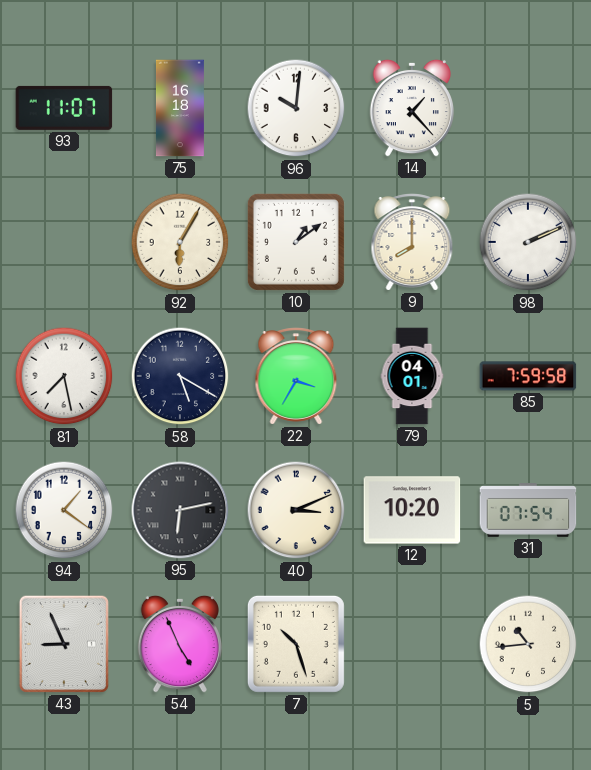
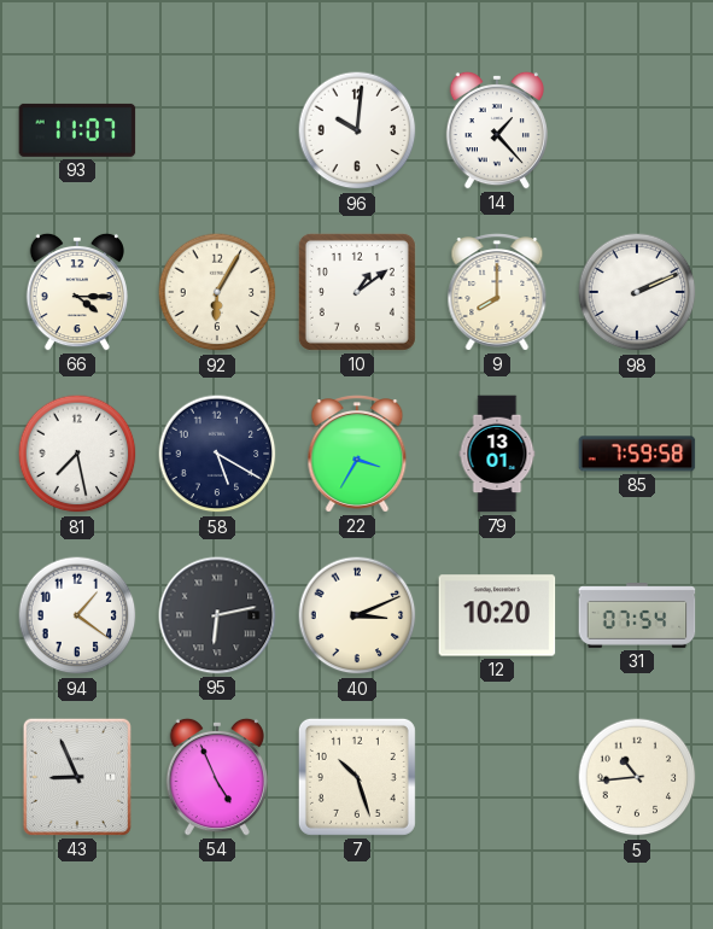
75: 16:18 -> none
66: none -> 4:15
79: 04:01 -> 13:01
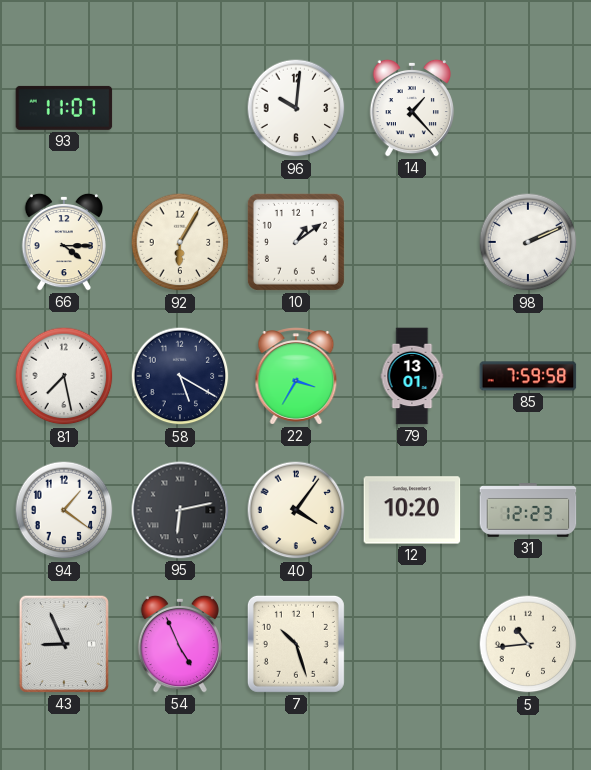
9: 8:00 -> none
40: 3:11 -> 4:06
31: 07:54 -> 12:23
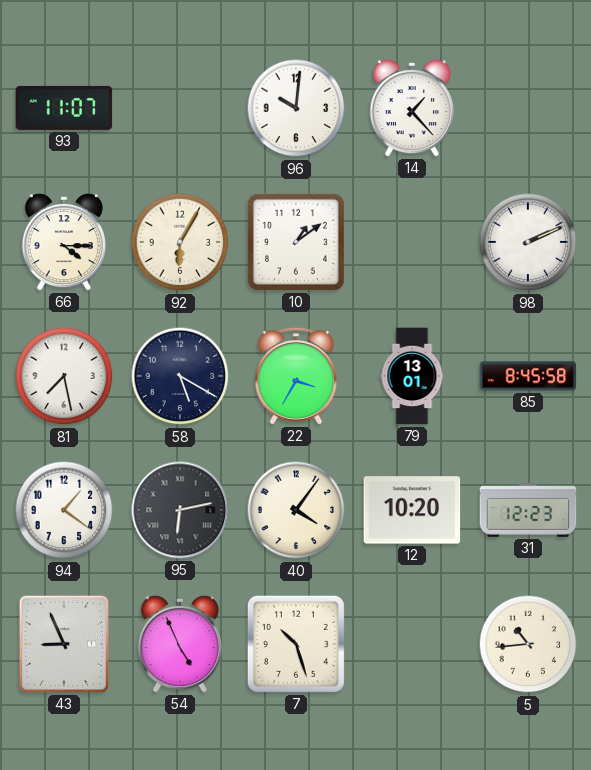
85: 7:59 -> 8:45
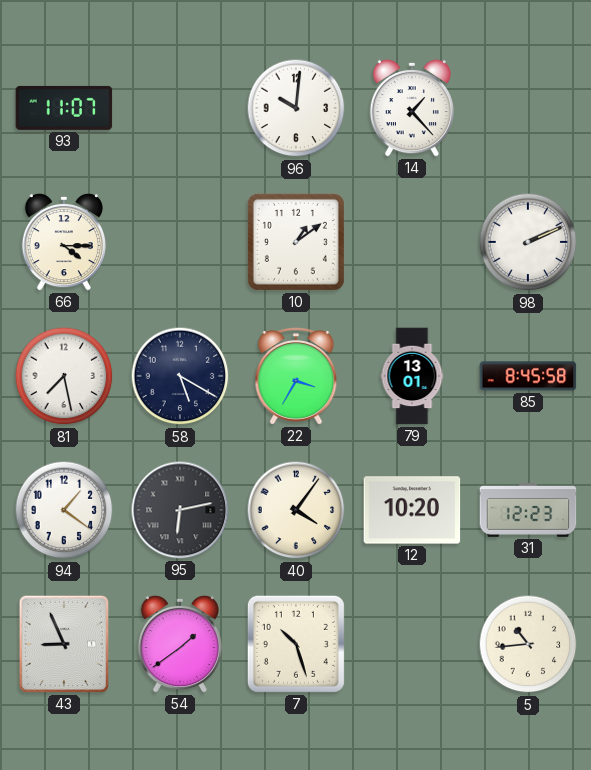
92: 6:05 -> none
54: 4:56 -> 1:39
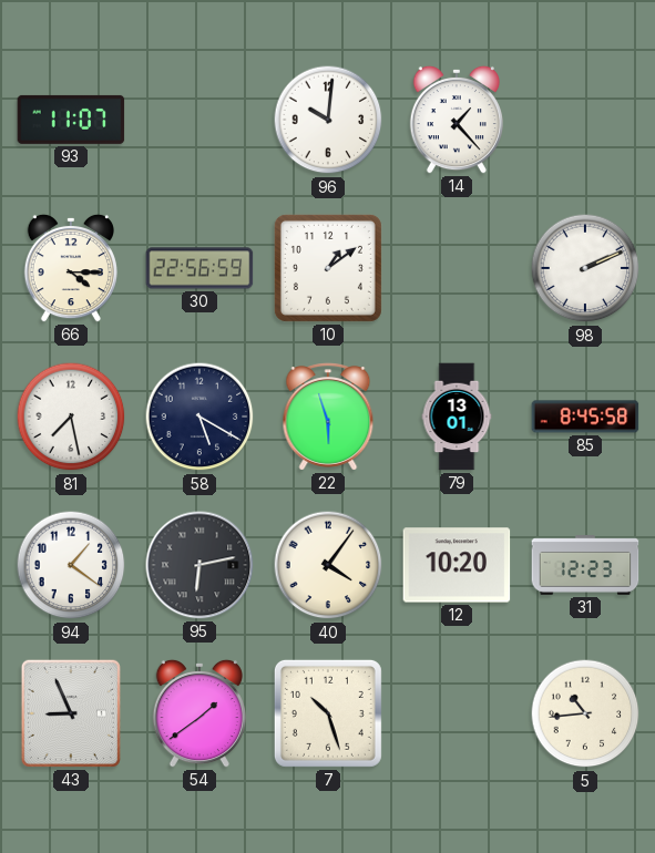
30: none -> 22:56
22: 3:35 -> 5:57
